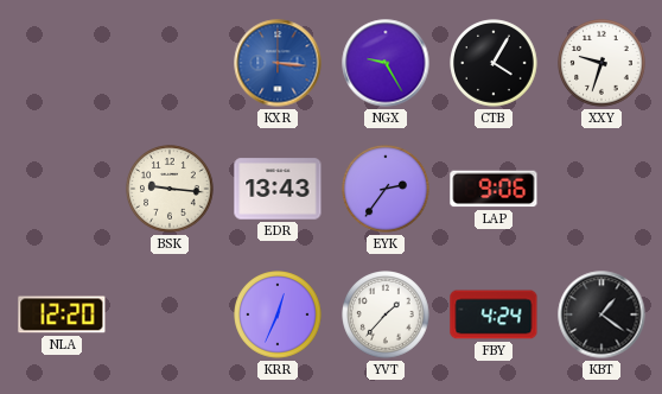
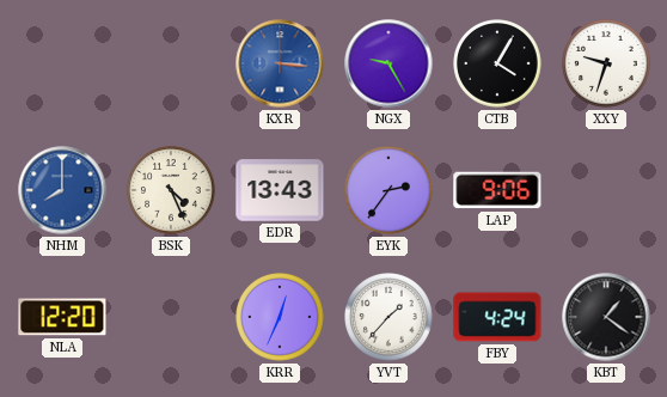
NHM: none -> 8:00
BSK: 9:16 -> 4:26
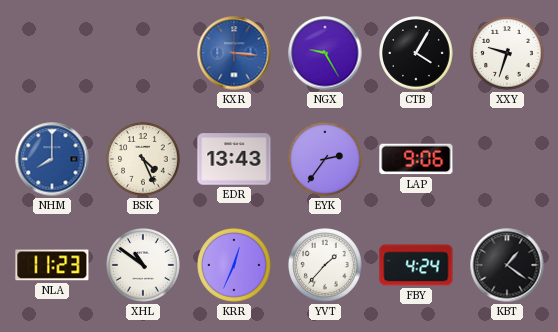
NLA: 12:20 -> 11:23
XHL: none -> 10:51
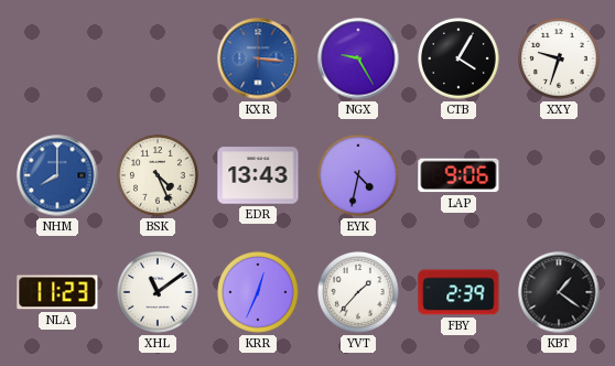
EYK: 2:36 -> 4:32
XHL: 10:51 -> 11:09
FBY: 4:24 -> 2:39
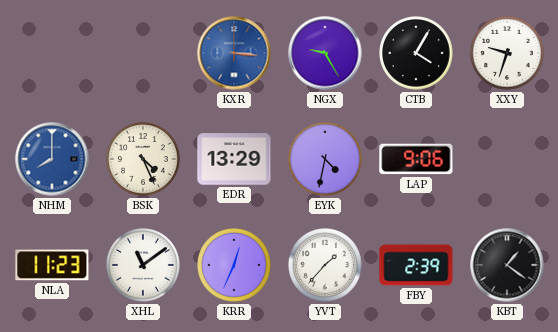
EDR: 13:43 -> 13:29
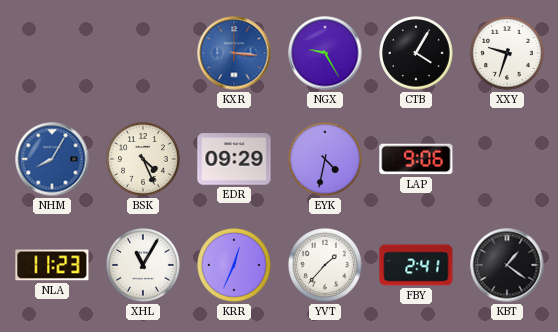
NHM: 8:00 -> 8:05
EDR: 13:29 -> 09:29
XHL: 11:09 -> 11:05
FBY: 2:39 -> 2:41
